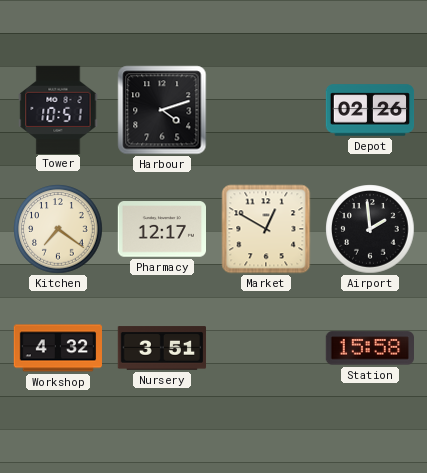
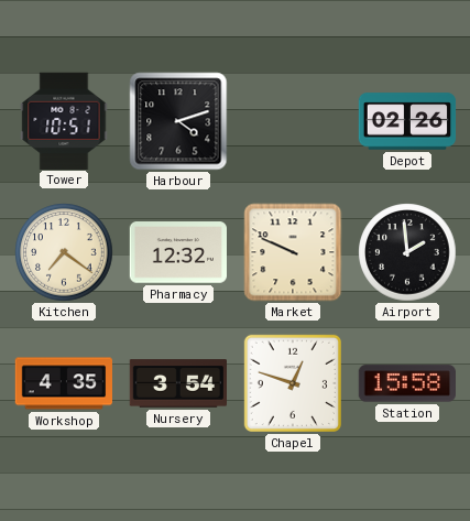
Pharmacy: 12:17 -> 12:32
Market: 12:50 -> 9:49
Workshop: 4:32 -> 4:35
Nursery: 3:51 -> 3:54
Chapel: none -> 12:48
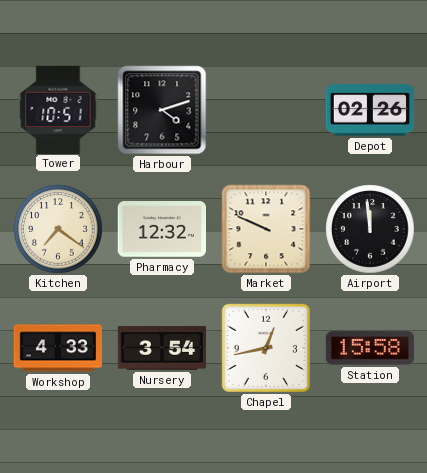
Airport: 1:59 -> 11:59
Workshop: 4:35 -> 4:33
Chapel: 12:48 -> 12:43
